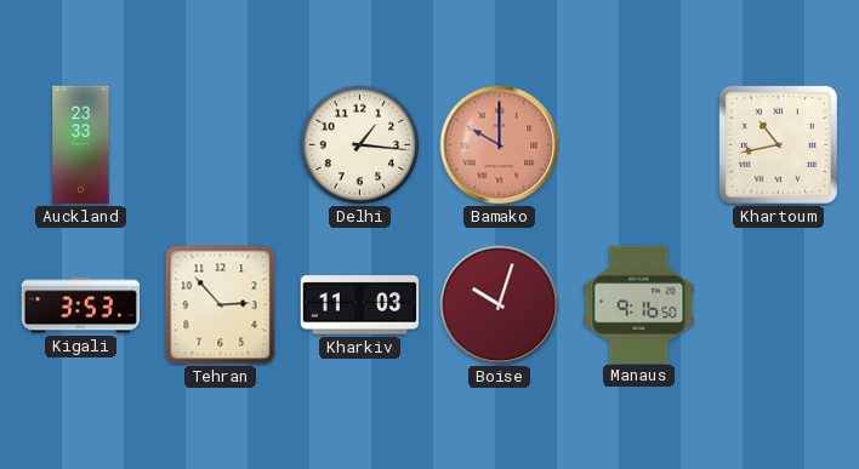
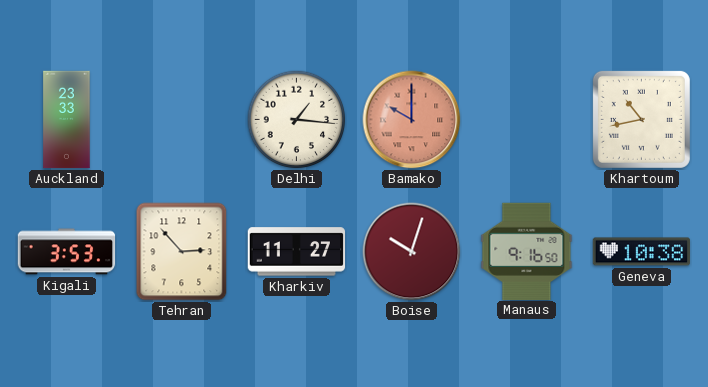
Kharkiv: 11:03 -> 11:27
Geneva: none -> 10:38
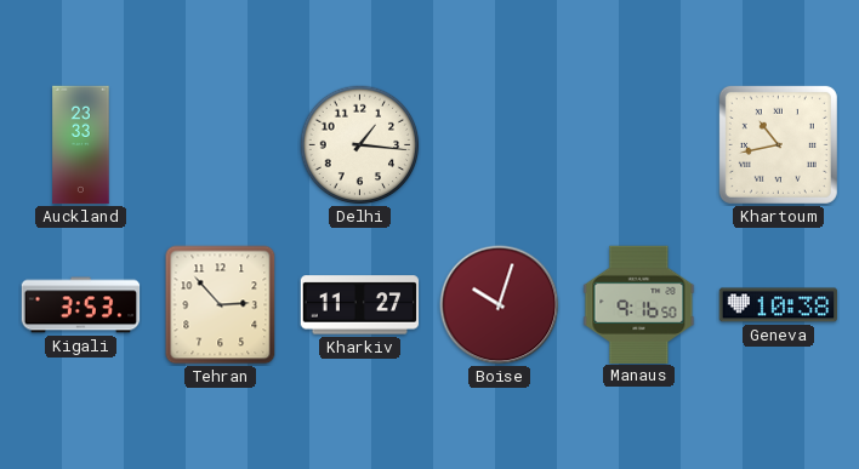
Bamako: 10:00 -> none
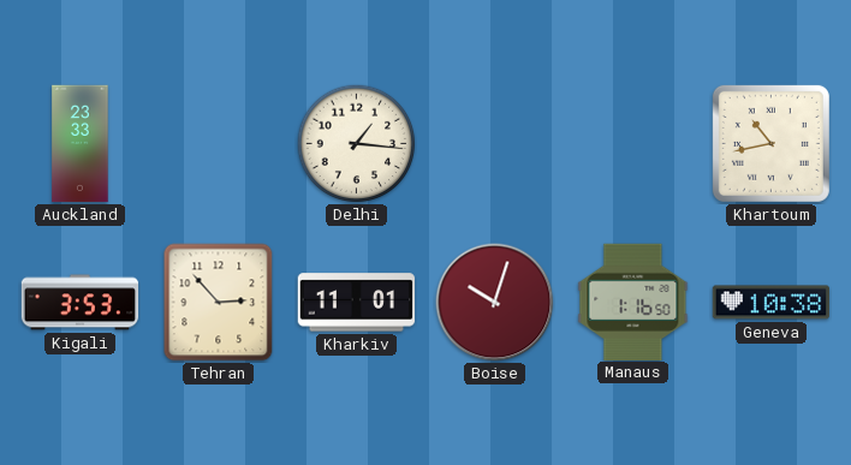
Kharkiv: 11:27 -> 11:01
Manaus: 9:16 -> 1:16
